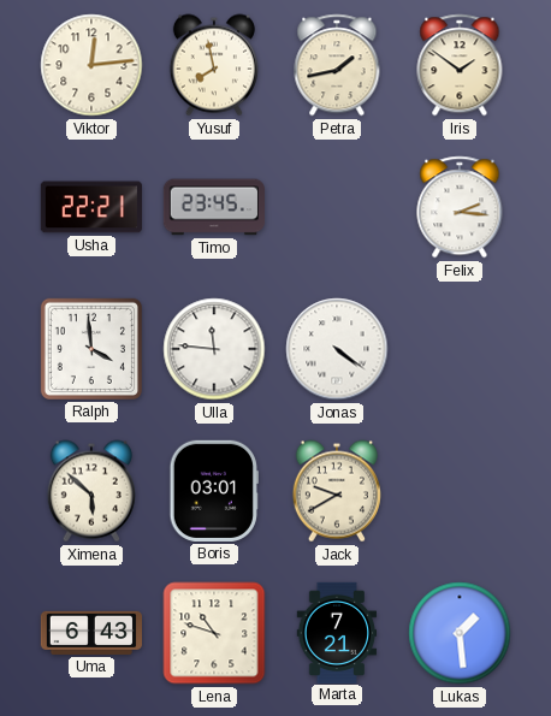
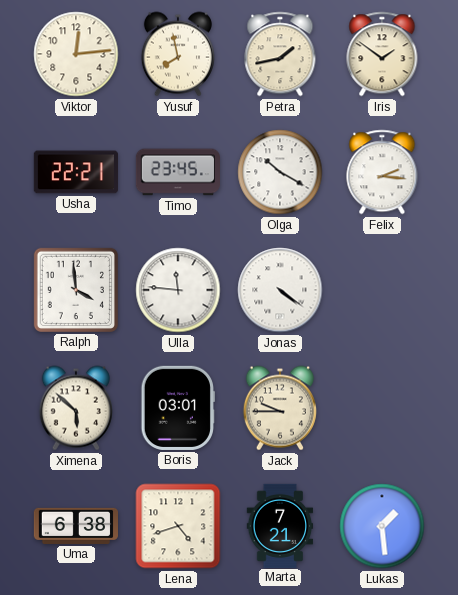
Olga: none -> 10:20
Jack: 9:40 -> 9:45
Uma: 6:43 -> 6:38
Lena: 10:48 -> 4:42
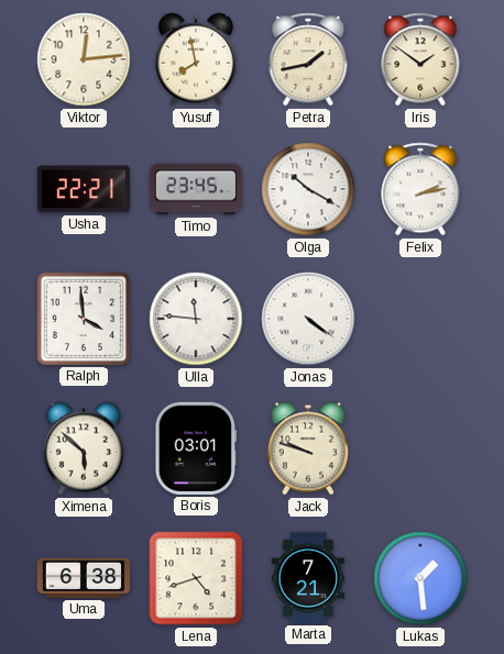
Felix: 2:16 -> 2:13
Jack: 9:45 -> 9:48
